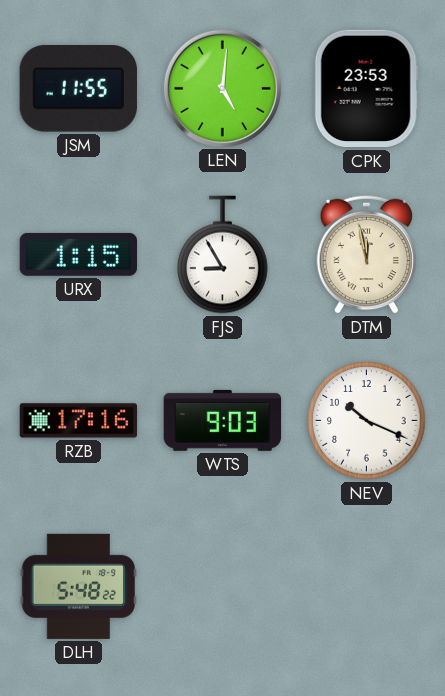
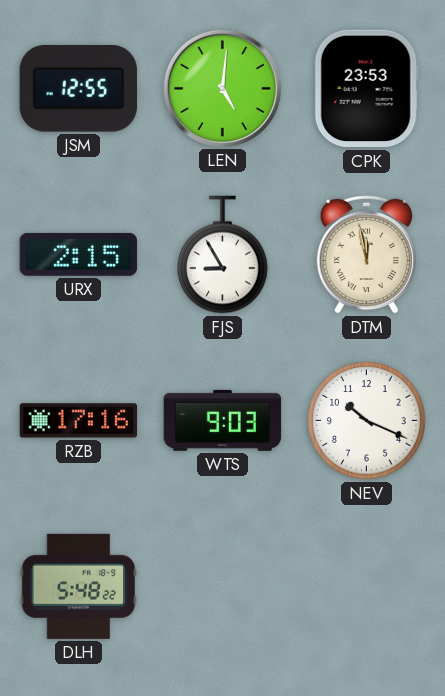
JSM: 11:55 -> 12:55
URX: 1:15 -> 2:15
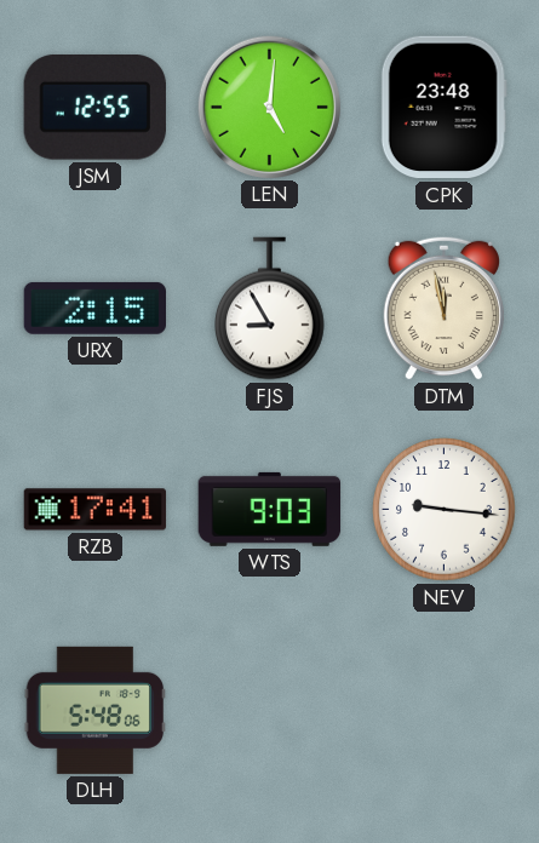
CPK: 23:53 -> 23:48
RZB: 17:16 -> 17:41
NEV: 10:19 -> 9:16
DLH: 5:48:22 -> 5:48:06
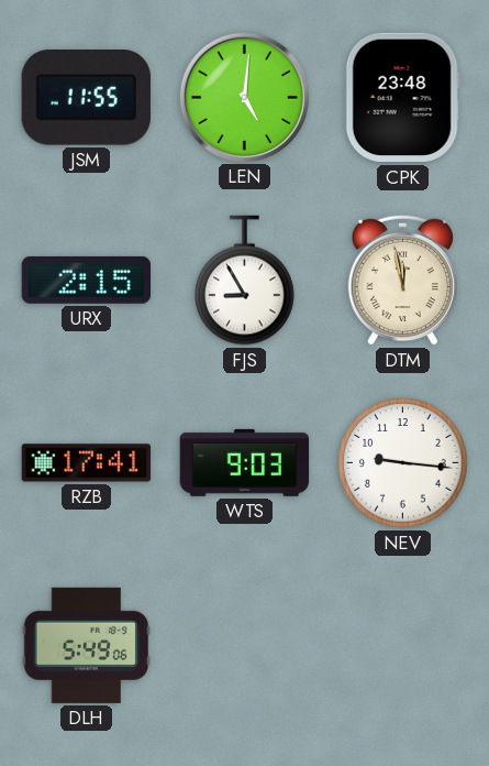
JSM: 12:55 -> 11:55
DLH: 5:48 -> 5:49
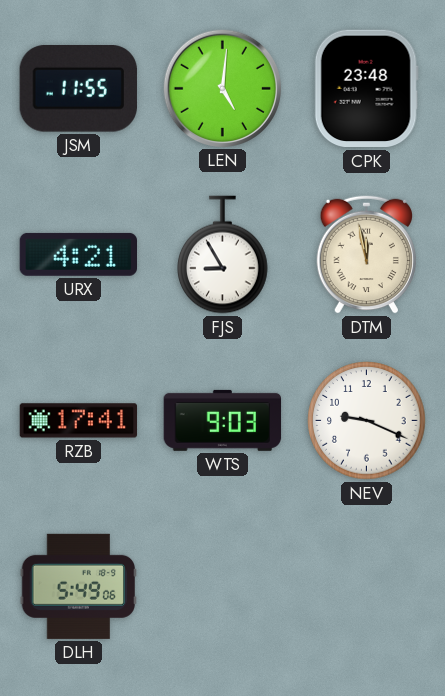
URX: 2:15 -> 4:21
NEV: 9:16 -> 9:19
